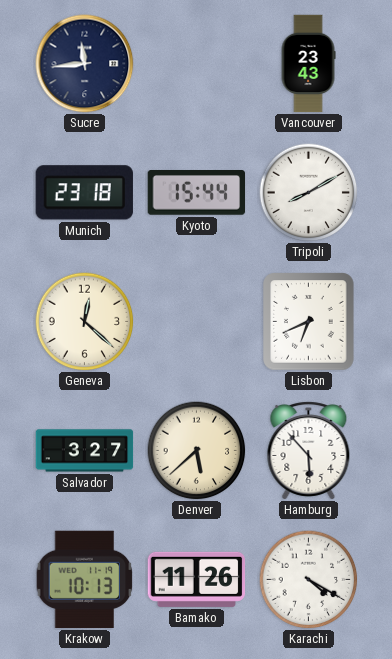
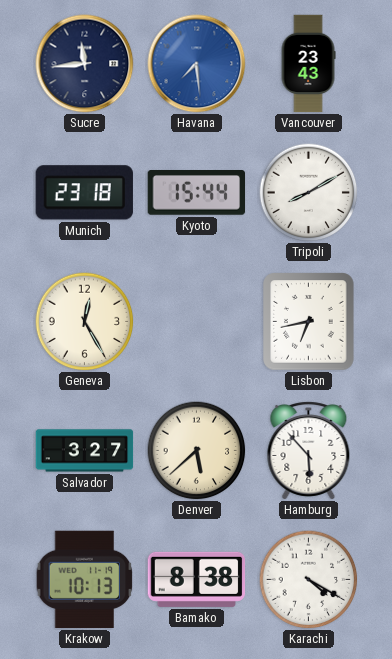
Havana: none -> 7:29
Geneva: 12:22 -> 12:25
Lisbon: 6:41 -> 6:43
Bamako: 11:26 -> 8:38
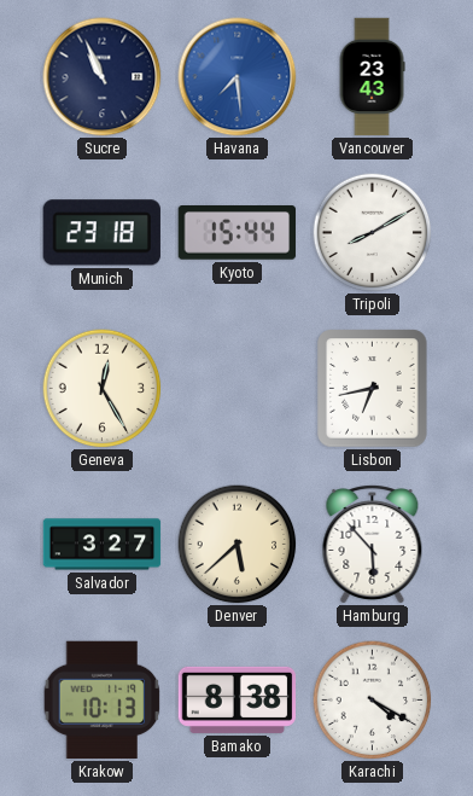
Sucre: 11:44 -> 10:56
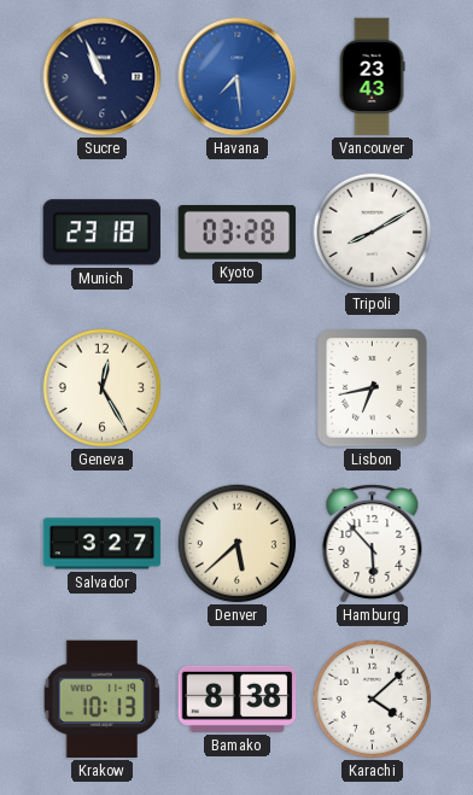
Kyoto: 15:44 -> 03:28
Karachi: 4:20 -> 4:08
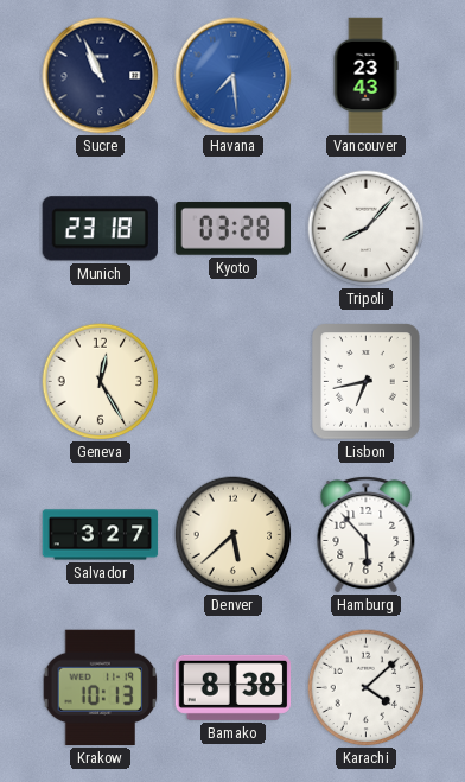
Tripoli: 8:10 -> 8:07
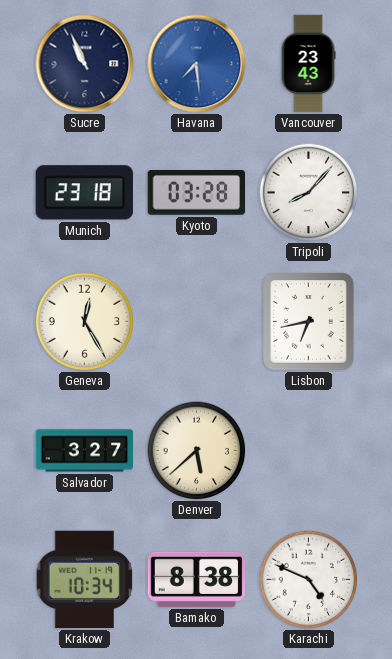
Hamburg: 5:53 -> none
Krakow: 10:13 -> 10:34
Karachi: 4:08 -> 4:49
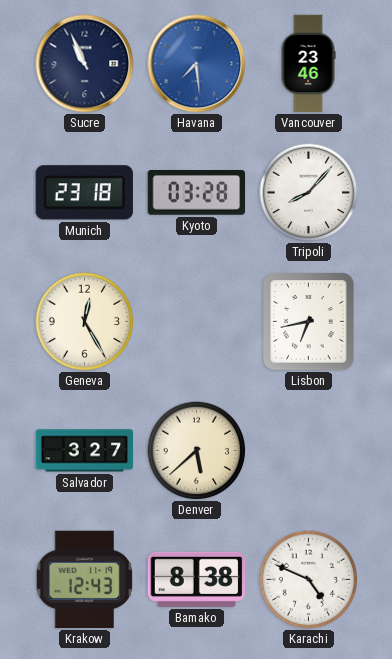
Vancouver: 23:43 -> 23:46
Krakow: 10:34 -> 12:43
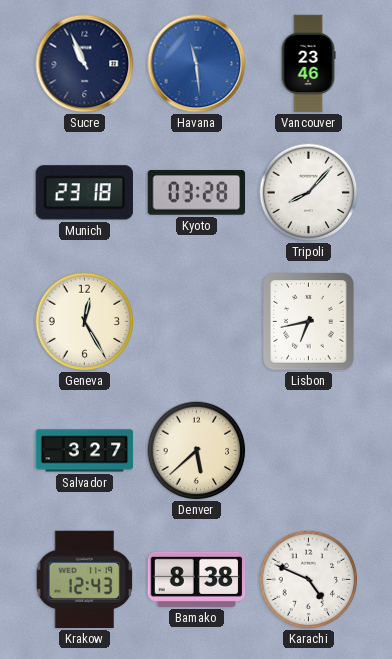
Havana: 7:29 -> 11:29
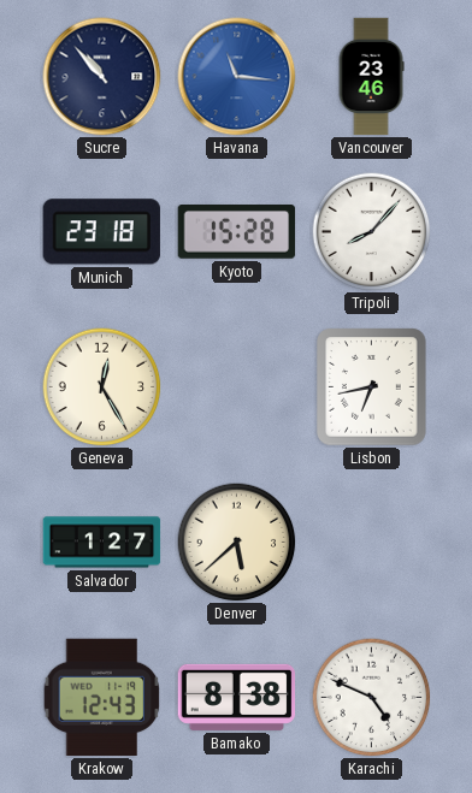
Sucre: 10:56 -> 10:53
Havana: 11:29 -> 11:16
Kyoto: 03:28 -> 15:28
Salvador: 3:27 -> 1:27
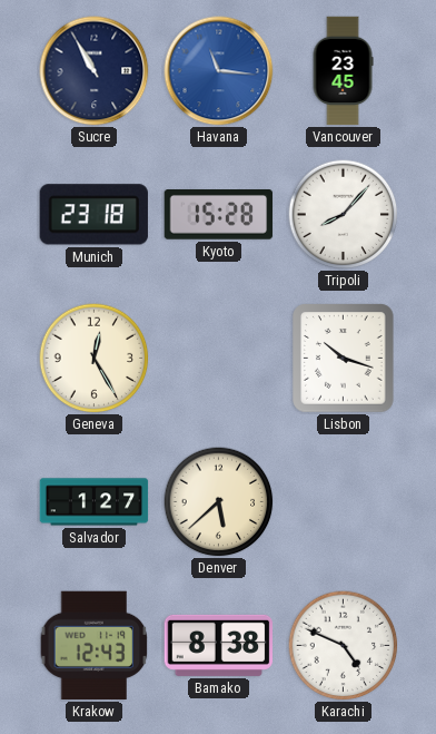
Sucre: 10:53 -> 10:55
Vancouver: 23:46 -> 23:45
Lisbon: 6:43 -> 10:18
